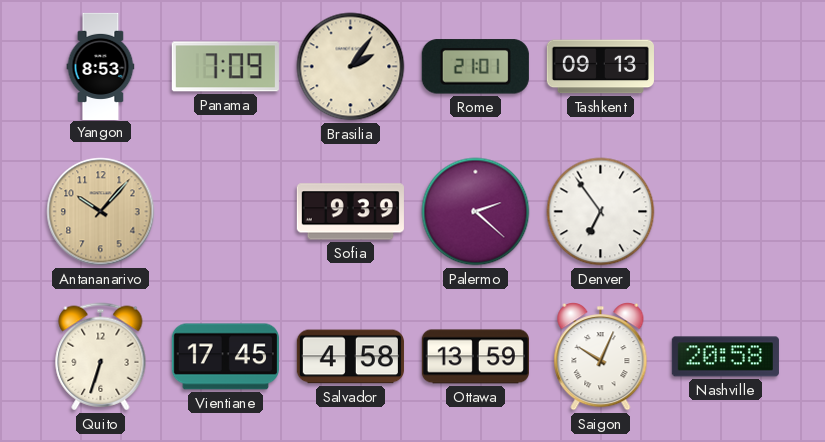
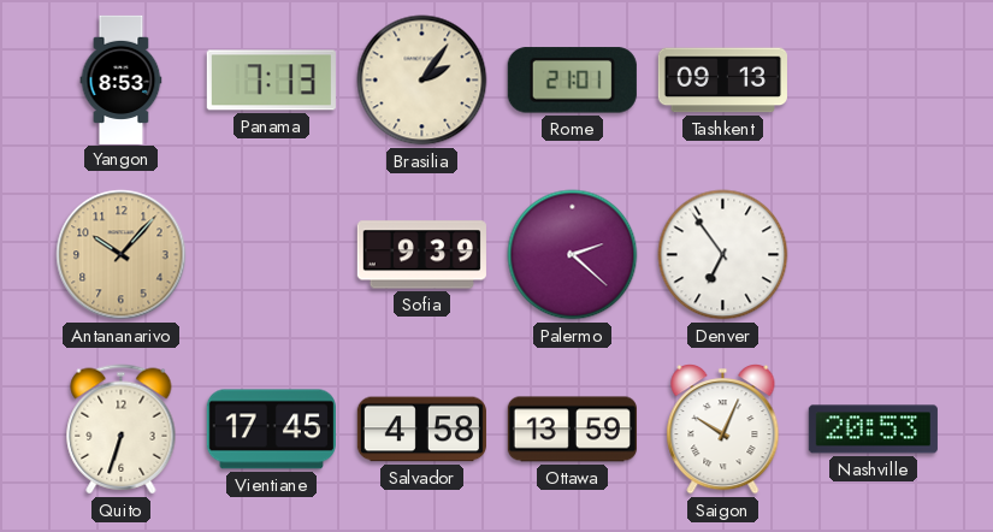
Panama: 7:09 -> 7:13
Nashville: 20:58 -> 20:53
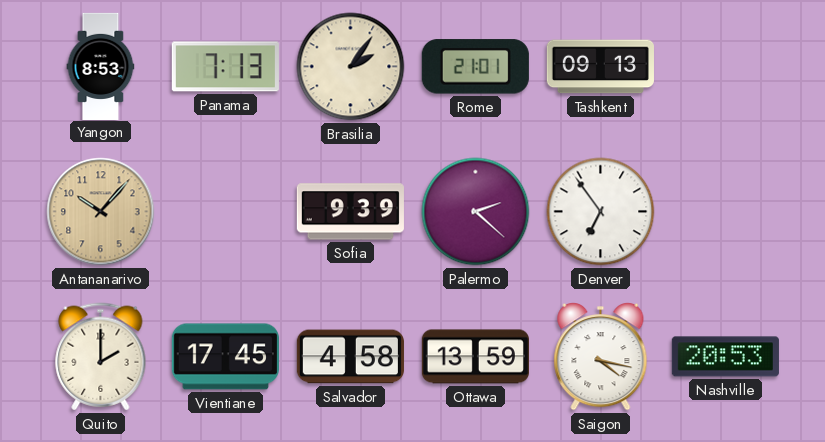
Quito: 6:33 -> 2:00
Saigon: 10:04 -> 4:17
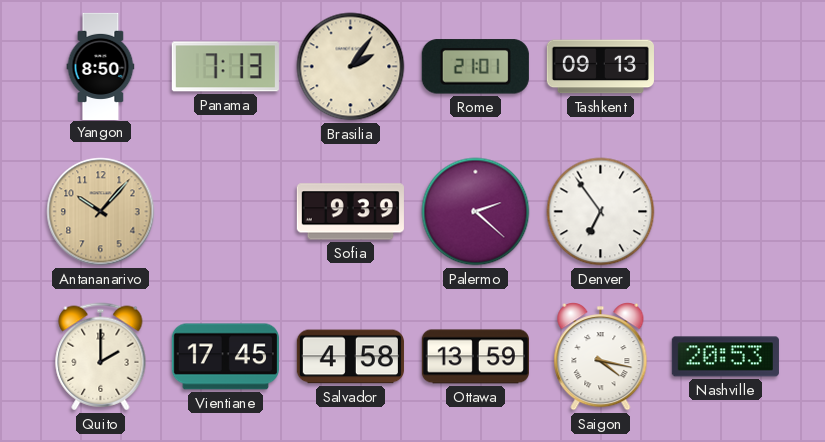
Yangon: 8:53 -> 8:50
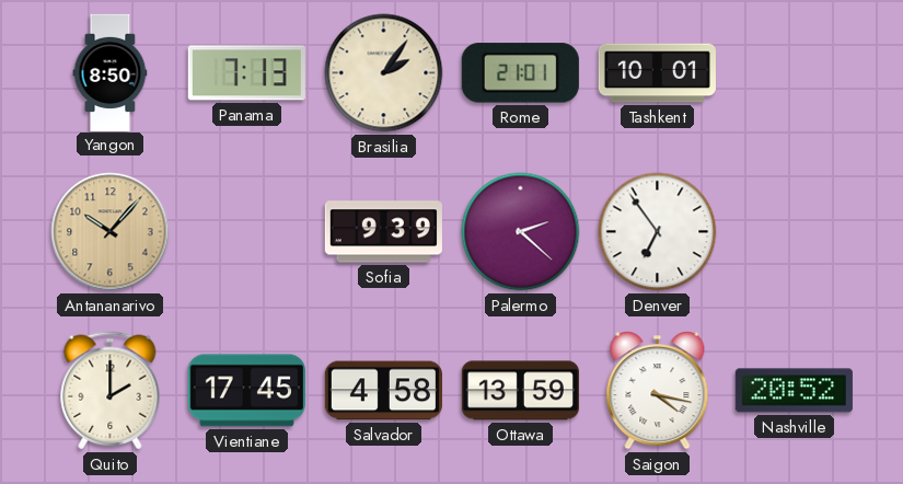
Tashkent: 09:13 -> 10:01
Nashville: 20:53 -> 20:52
